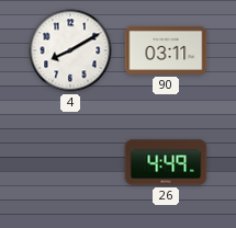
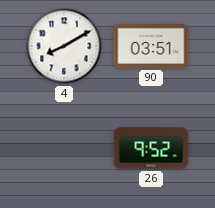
90: 03:11 -> 03:51
26: 4:49 -> 9:52
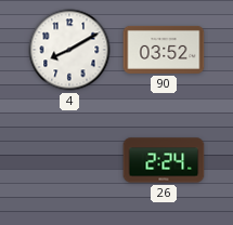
90: 03:51 -> 03:52
26: 9:52 -> 2:24
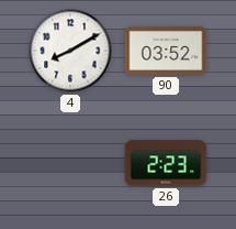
26: 2:24 -> 2:23
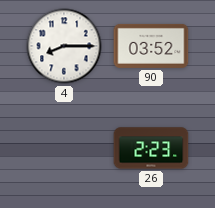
4: 8:10 -> 8:15
